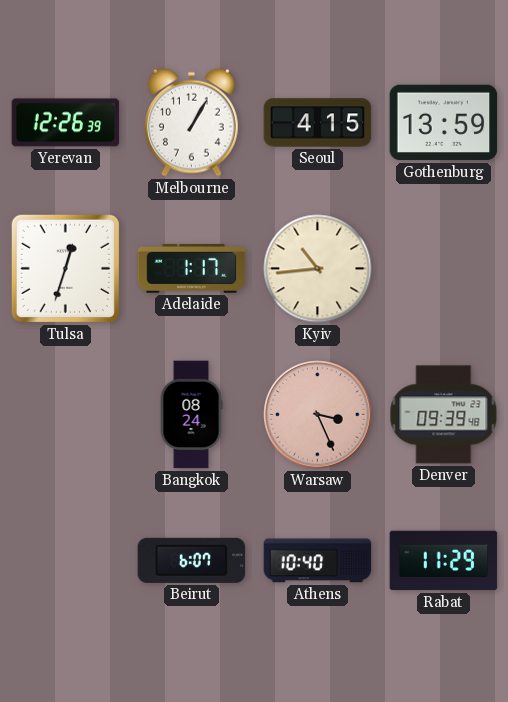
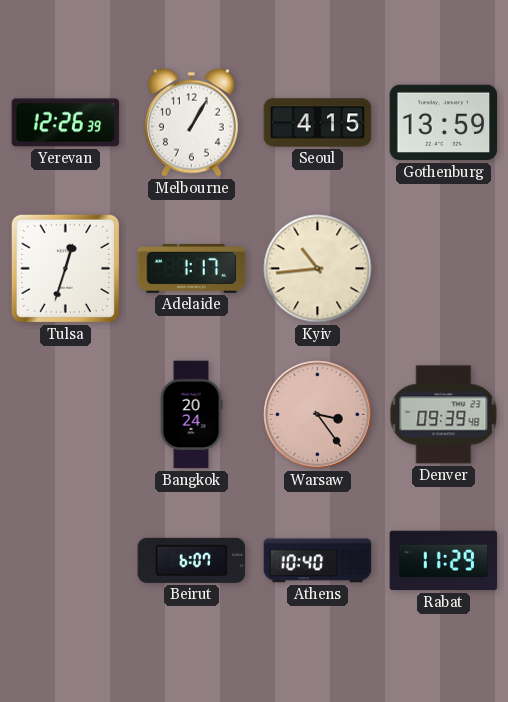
Bangkok: 08:24 -> 20:24
Warsaw: 3:26 -> 3:24
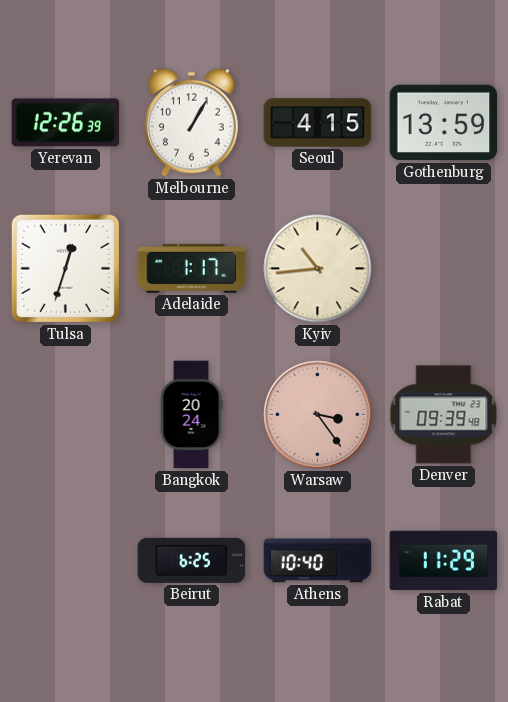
Beirut: 6:07 -> 6:25
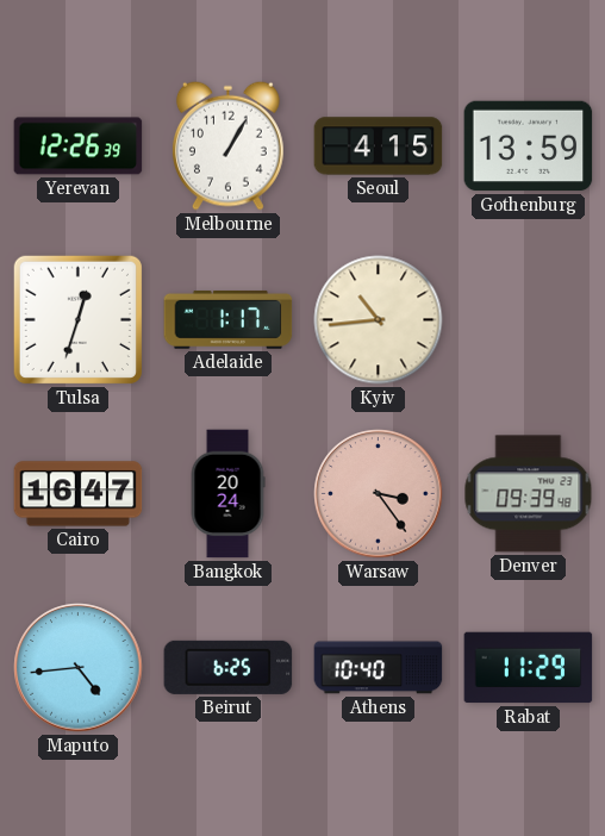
Cairo: none -> 16:47
Maputo: none -> 4:44
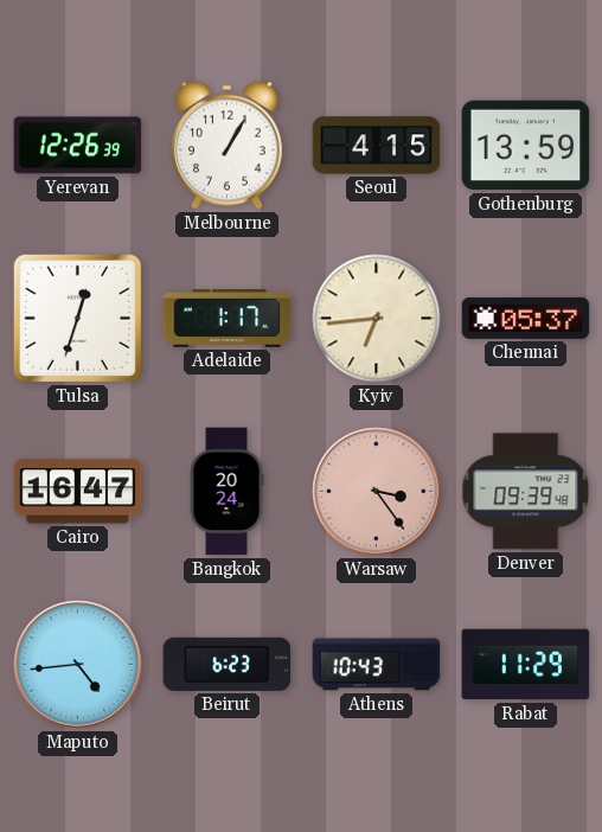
Kyiv: 10:44 -> 6:44
Chennai: none -> 05:37
Beirut: 6:25 -> 6:23
Athens: 10:40 -> 10:43
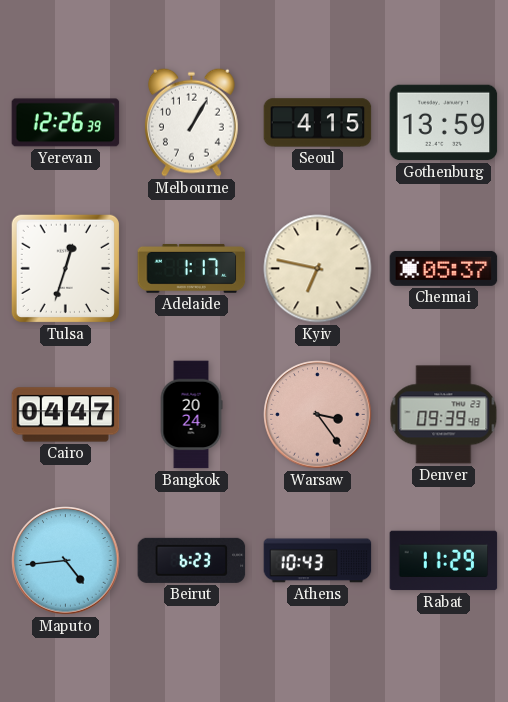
Kyiv: 6:44 -> 6:47
Cairo: 16:47 -> 04:47
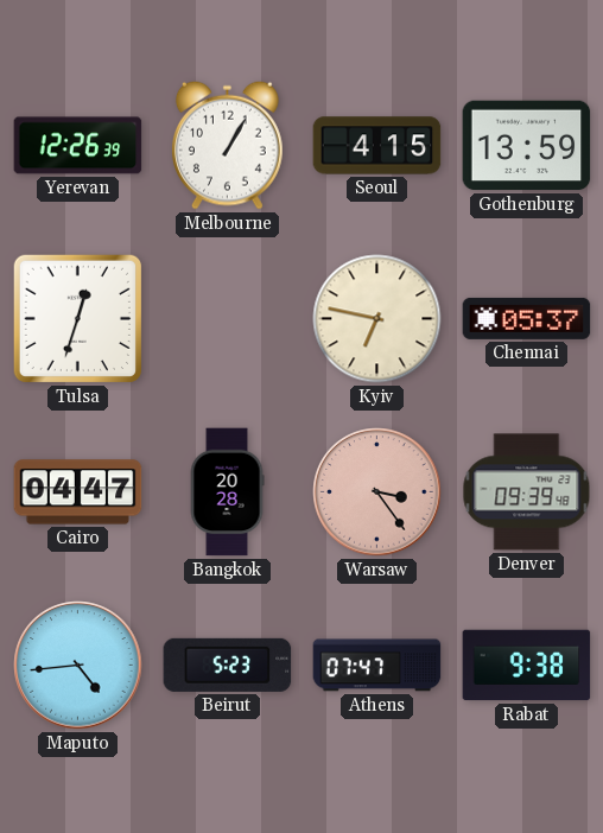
Adelaide: 1:17 -> none
Bangkok: 20:24 -> 20:28
Beirut: 6:23 -> 5:23
Athens: 10:43 -> 07:47
Rabat: 11:29 -> 9:38
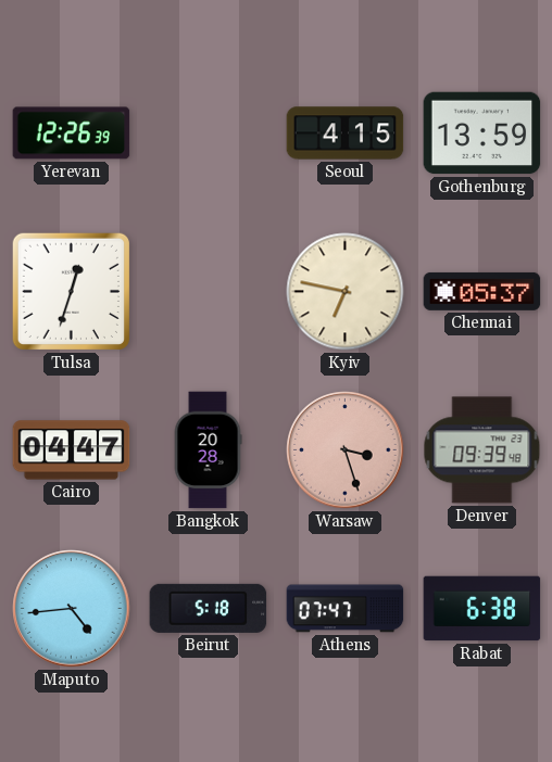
Melbourne: 1:05 -> none
Warsaw: 3:24 -> 3:27
Beirut: 5:23 -> 5:18
Rabat: 9:38 -> 6:38
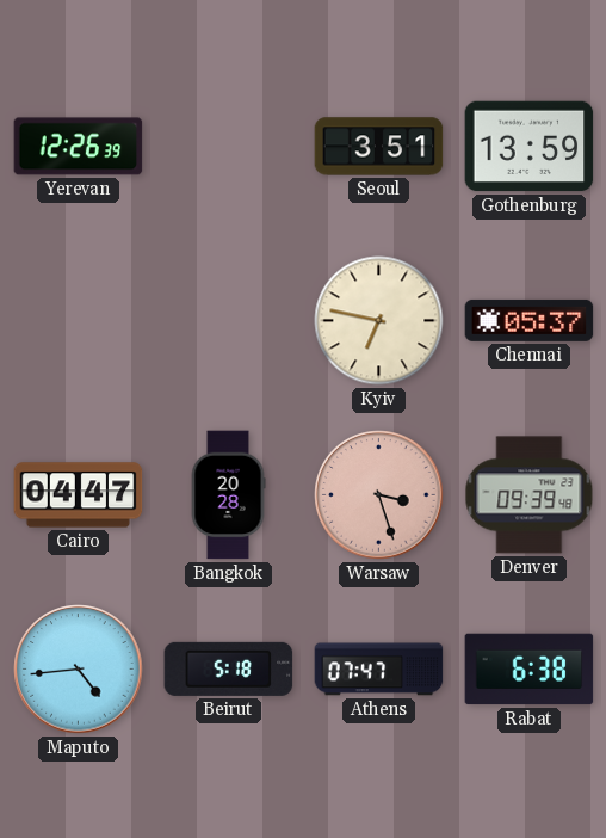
Seoul: 4:15 -> 3:51
Tulsa: 12:33 -> none
